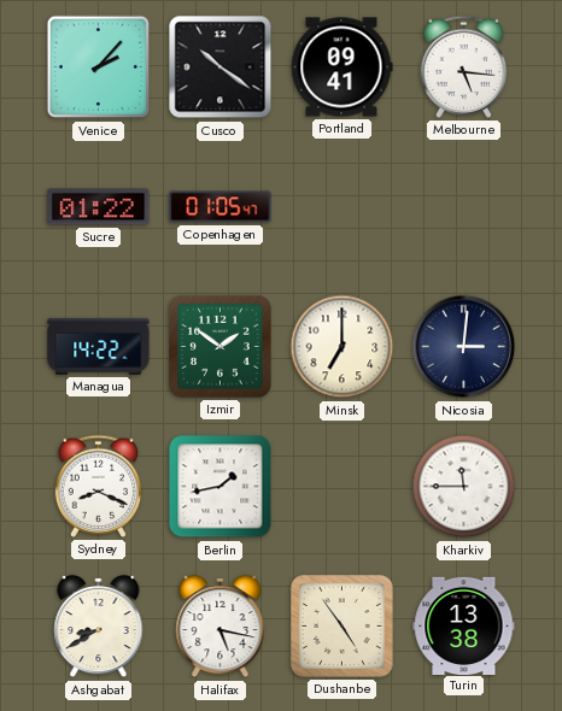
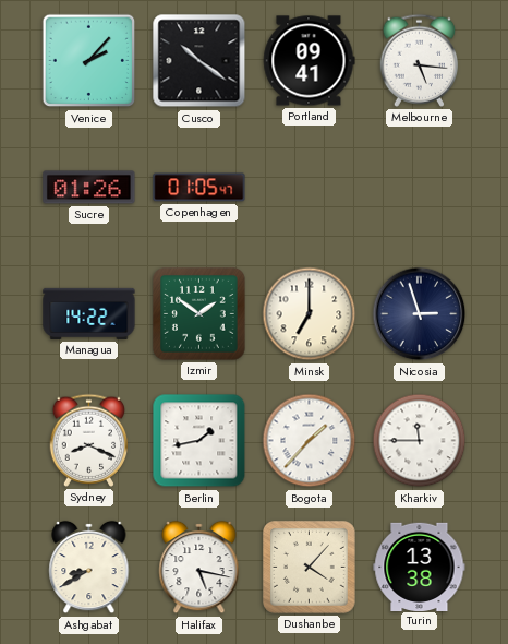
Sucre: 01:22 -> 01:26
Nicosia: 3:01 -> 2:57
Bogota: none -> 1:37
Dushanbe: 4:54 -> 4:07
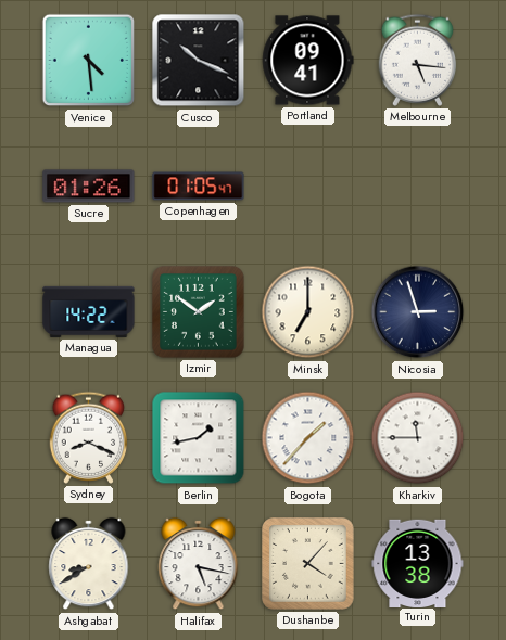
Venice: 2:07 -> 4:29
Cusco: 10:21 -> 10:19
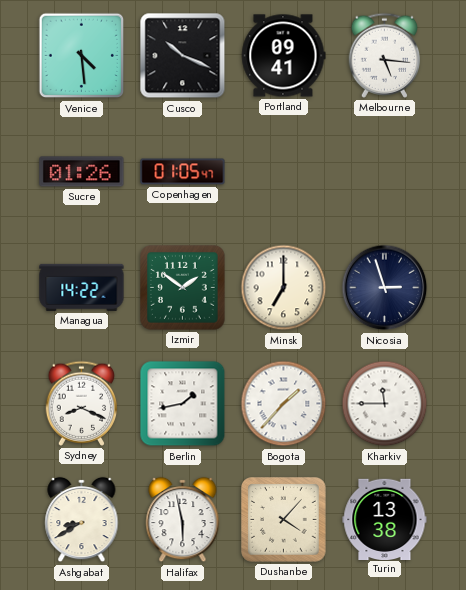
Halifax: 5:17 -> 5:58
